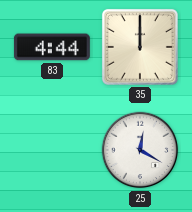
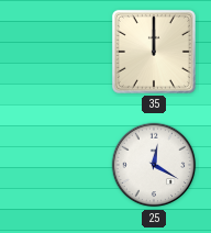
83: 4:44 -> none
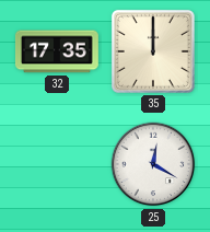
32: none -> 17:35
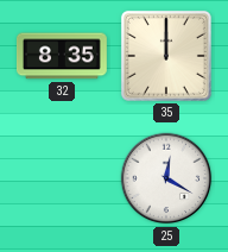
32: 17:35 -> 8:35
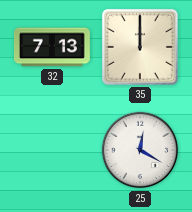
32: 8:35 -> 7:13
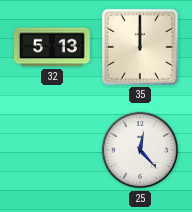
32: 7:13 -> 5:13
25: 12:20 -> 12:23
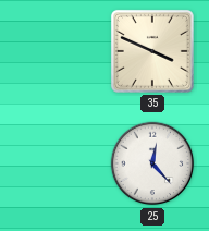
32: 5:13 -> none
35: 12:00 -> 3:49
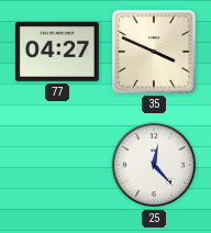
77: none -> 04:27
